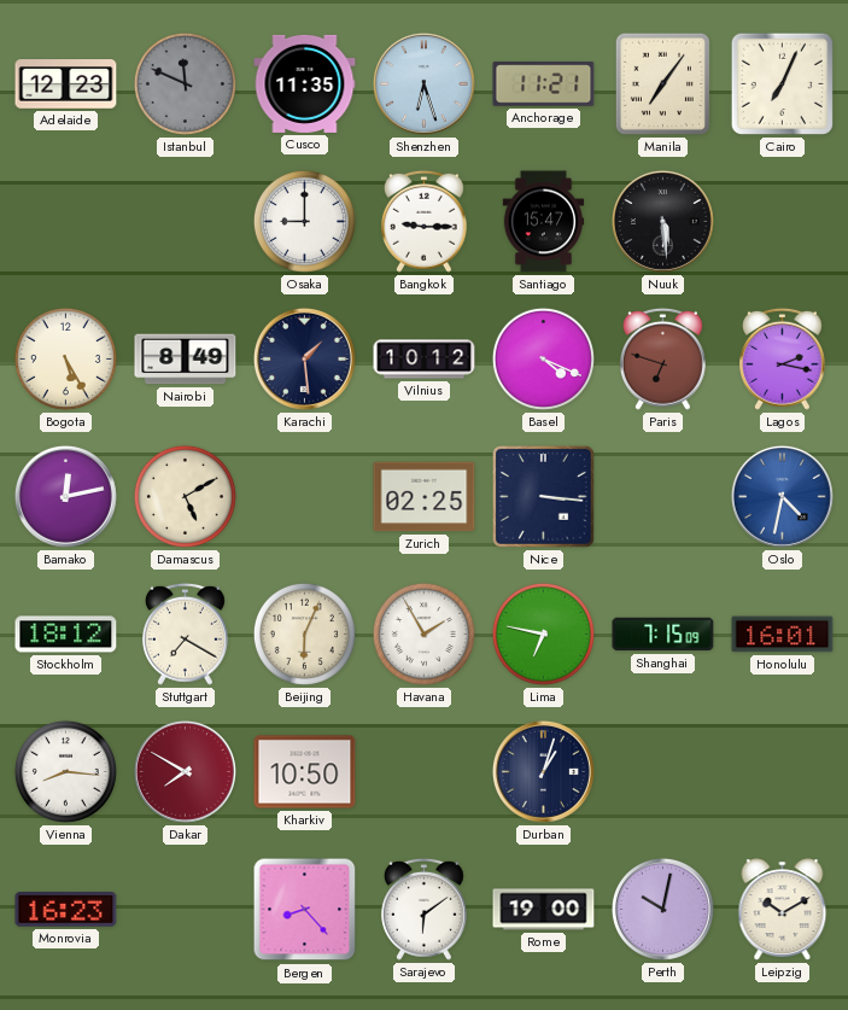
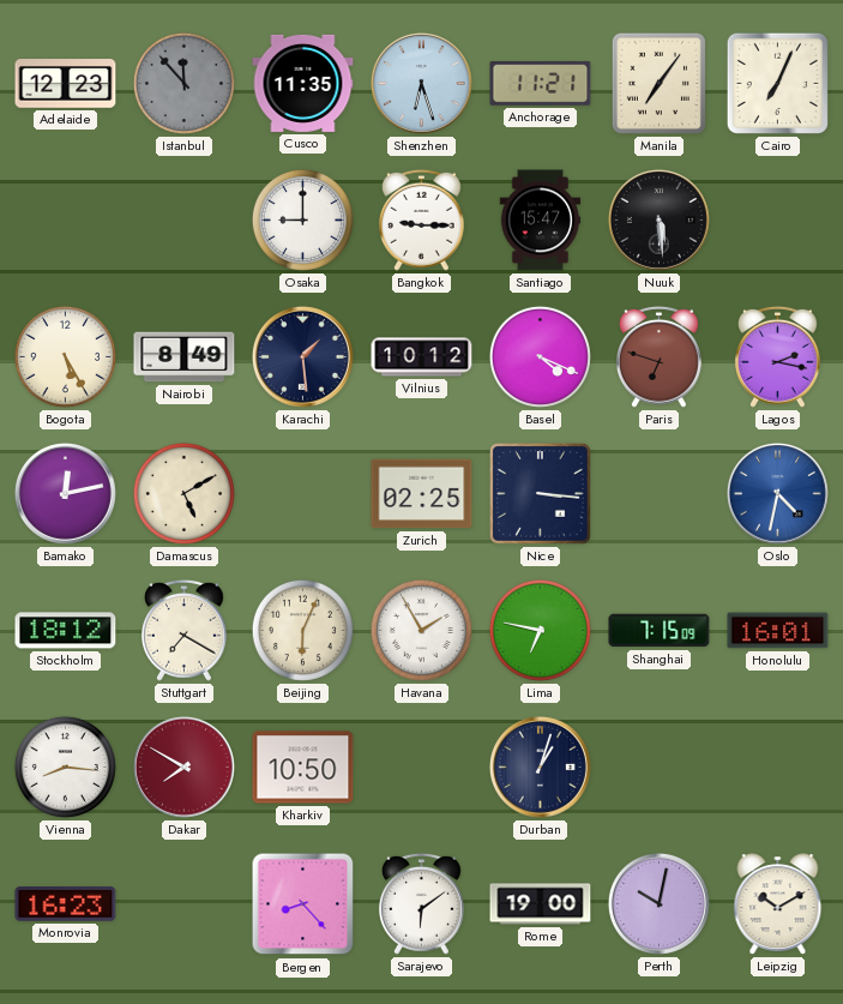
Istanbul: 11:49 -> 11:53
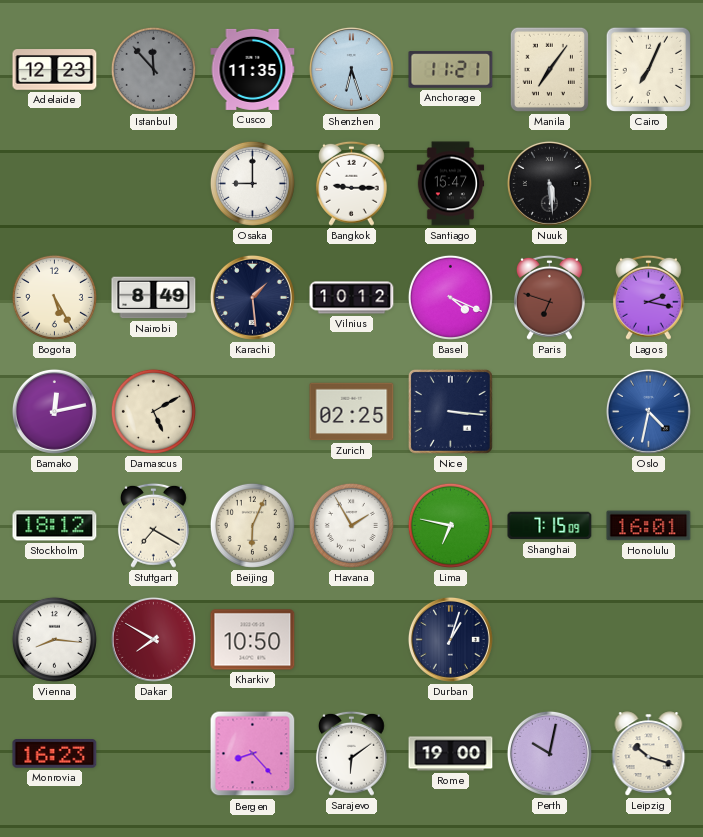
Leipzig: 10:10 -> 10:18
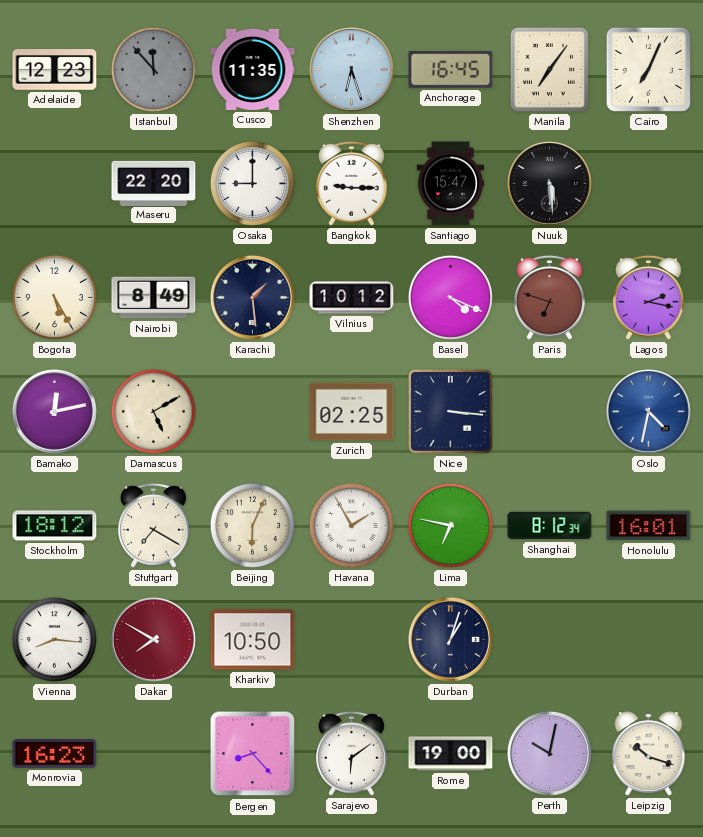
Anchorage: 11:21 -> 16:45
Maseru: none -> 22:20
Shanghai: 7:15 -> 8:12
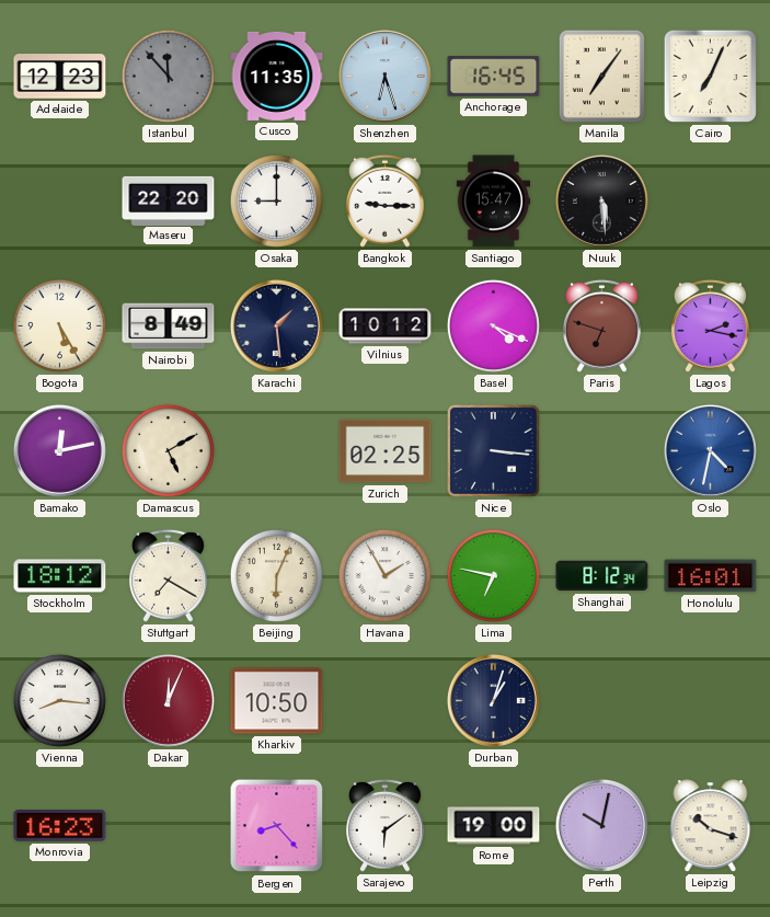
Dakar: 7:50 -> 12:04
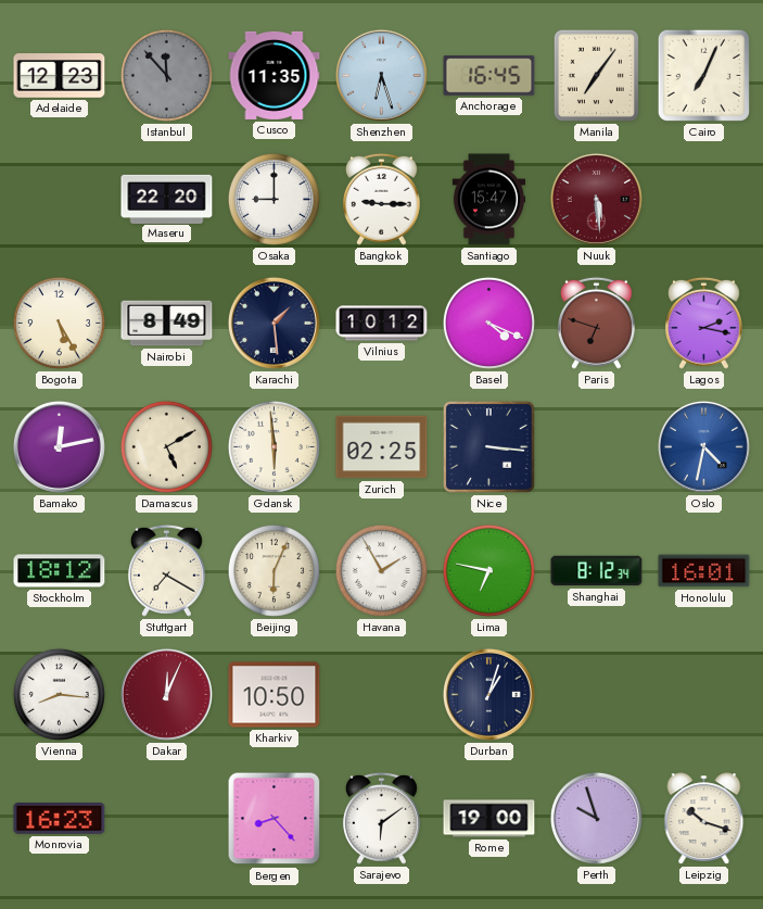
Nuuk dial: black -> burgundy
Gdansk: none -> 5:59
Perth: 10:02 -> 9:57
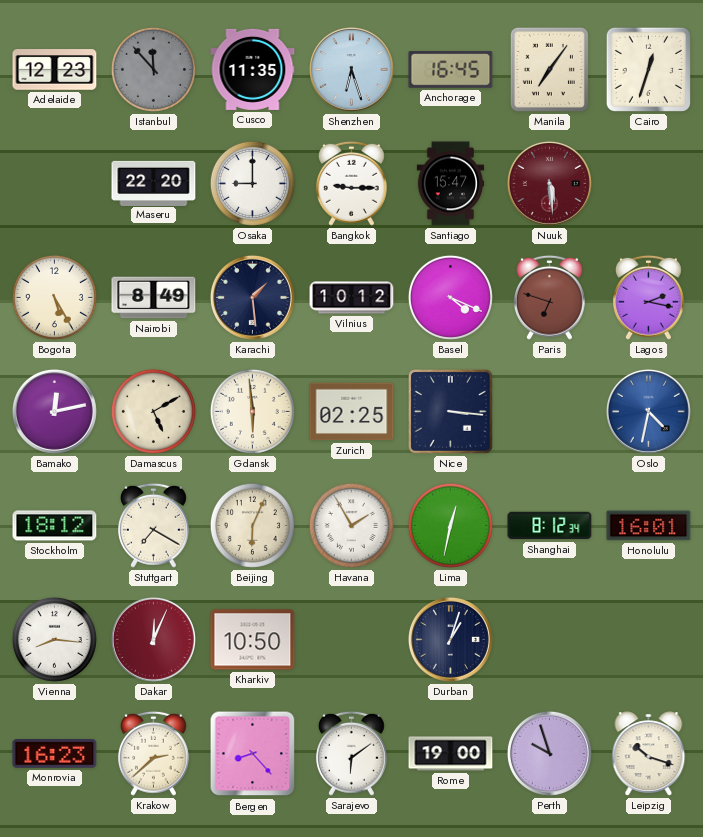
Cairo: 7:04 -> 12:33
Lima: 6:47 -> 12:32
Krakow: none -> 2:38
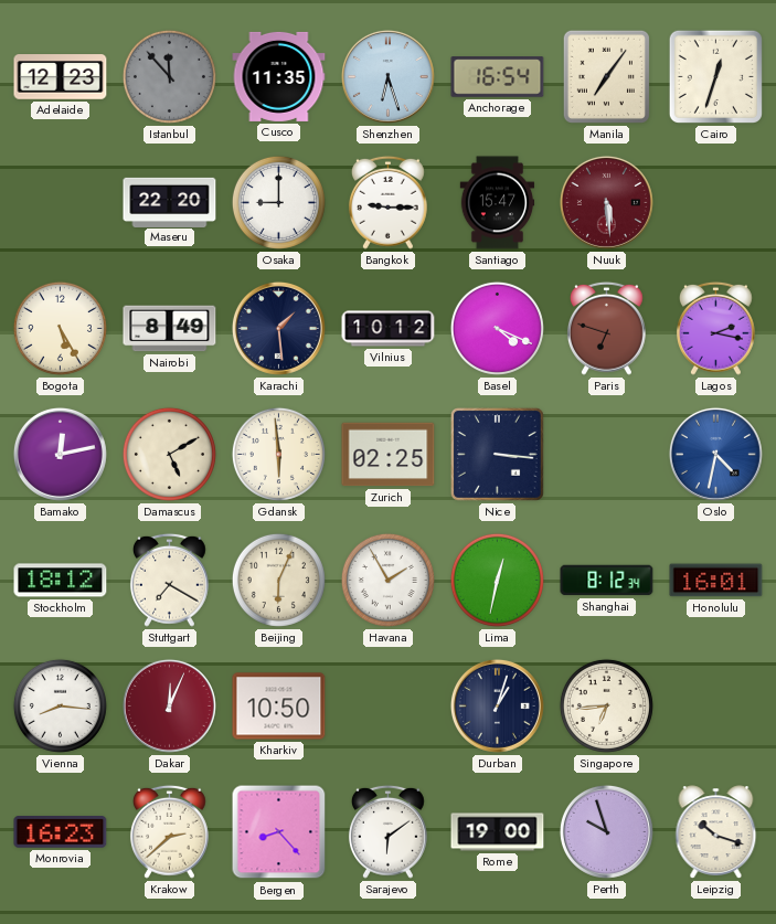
Anchorage: 16:45 -> 16:54
Singapore: none -> 6:44
